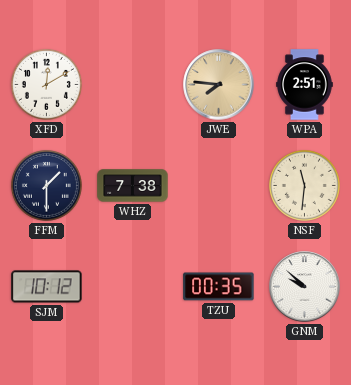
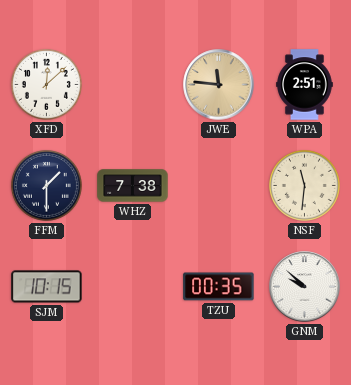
XFD: 12:10 -> 12:08
JWE: 7:46 -> 11:46
SJM: 10:12 -> 10:15
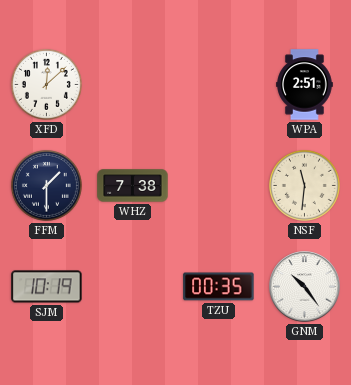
JWE: 11:46 -> none
SJM: 10:15 -> 10:19
GNM: 9:52 -> 10:24
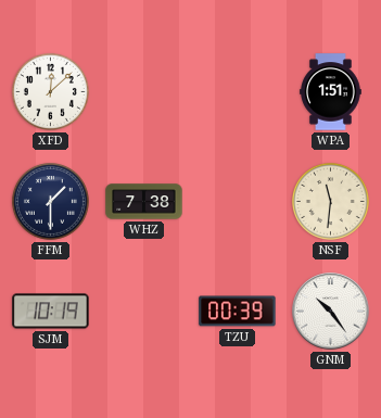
WPA: 2:51 -> 1:51
TZU: 00:35 -> 00:39
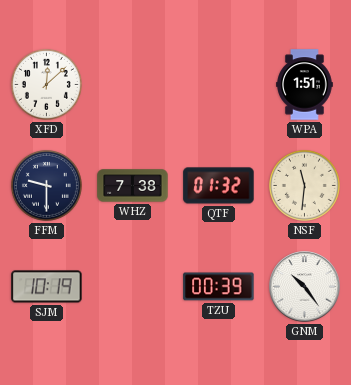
FFM: 1:30 -> 9:30
QTF: none -> 01:32
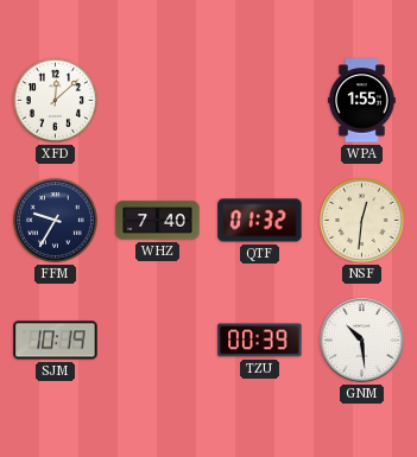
WPA: 1:51 -> 1:55
FFM: 9:30 -> 9:35
WHZ: 7:38 -> 7:40
NSF: 11:31 -> 12:31
GNM: 10:24 -> 10:29
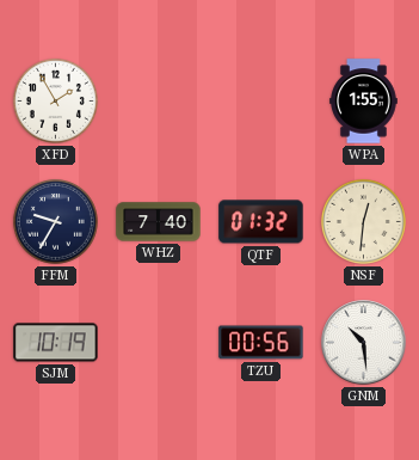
XFD: 12:08 -> 1:55
TZU: 00:39 -> 00:56
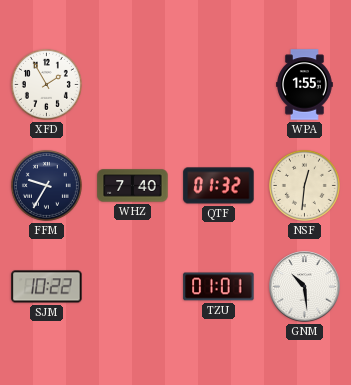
SJM: 10:19 -> 10:22
TZU: 00:56 -> 01:01
